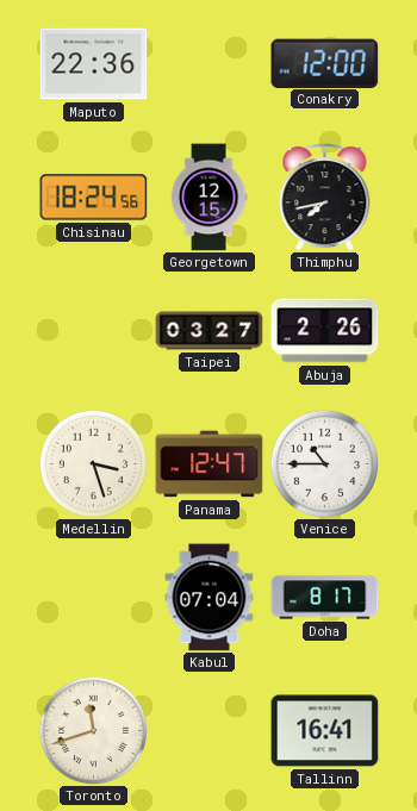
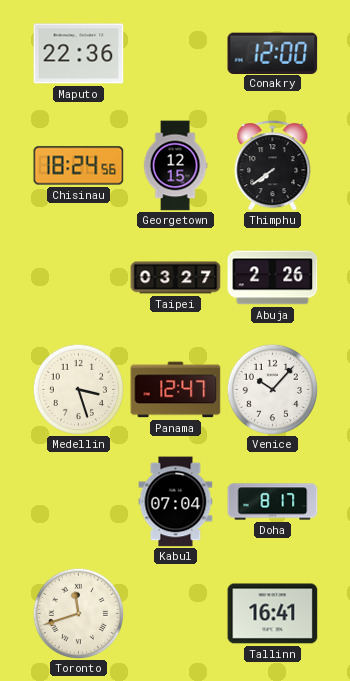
Thimphu: 7:43 -> 7:39
Venice: 10:45 -> 10:07
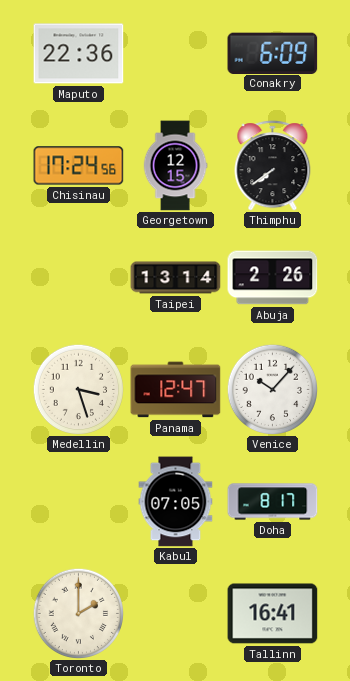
Conakry: 12:00 -> 6:09
Chisinau: 18:24 -> 17:24
Taipei: 03:27 -> 13:14
Kabul: 07:04 -> 07:05
Toronto: 11:42 -> 2:00
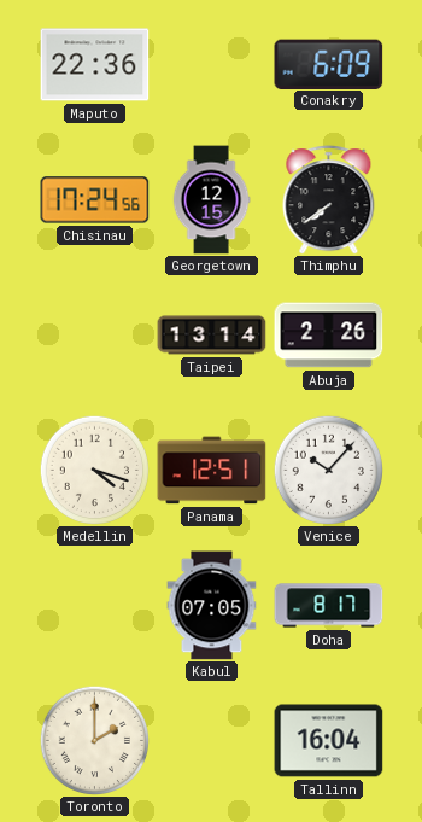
Medellin: 3:27 -> 4:18
Panama: 12:47 -> 12:51
Tallinn: 16:41 -> 16:04
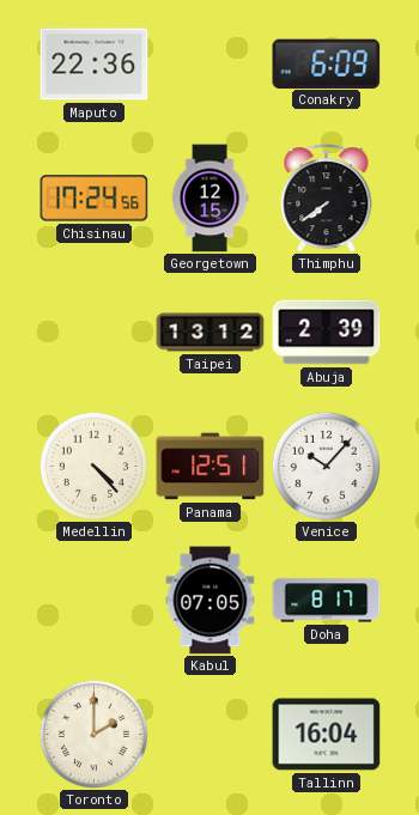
Taipei: 13:14 -> 13:12
Abuja: 2:26 -> 2:39
Medellin: 4:18 -> 4:23
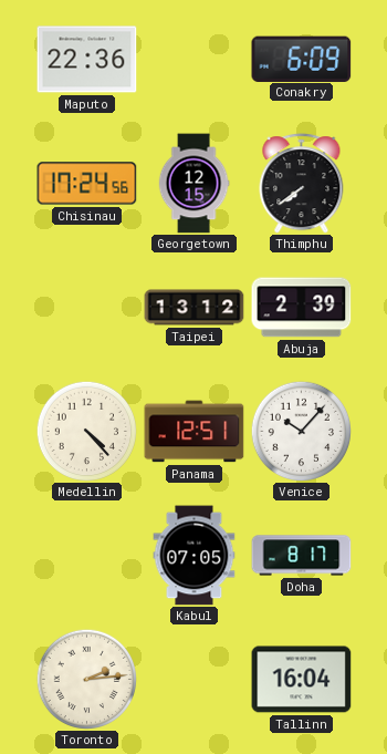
Toronto: 2:00 -> 2:14
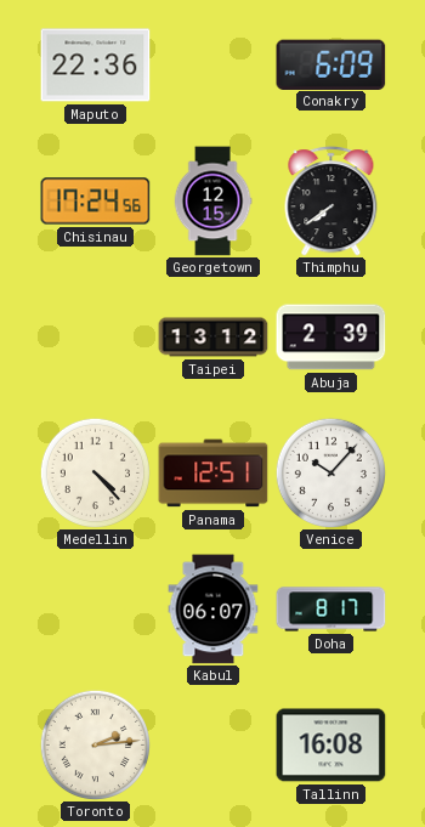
Kabul: 07:05 -> 06:07
Tallinn: 16:04 -> 16:08
